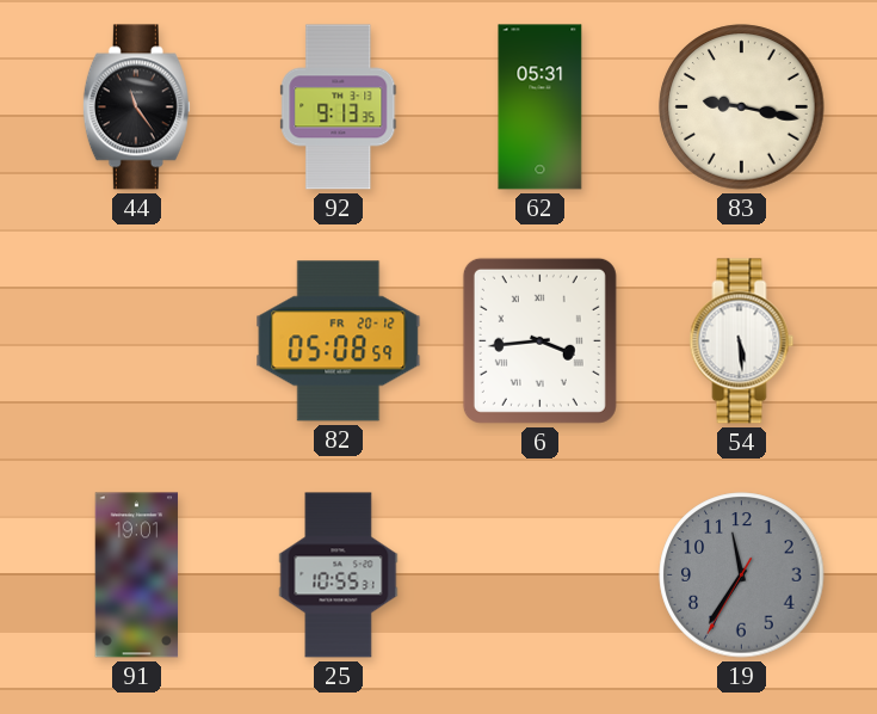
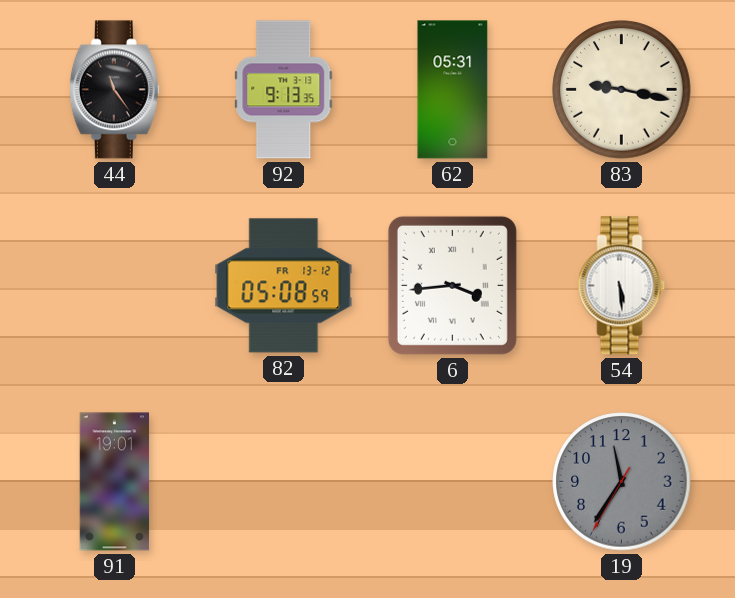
82 date: FR 20-12 -> FR 13-12
25: 10:55 -> none
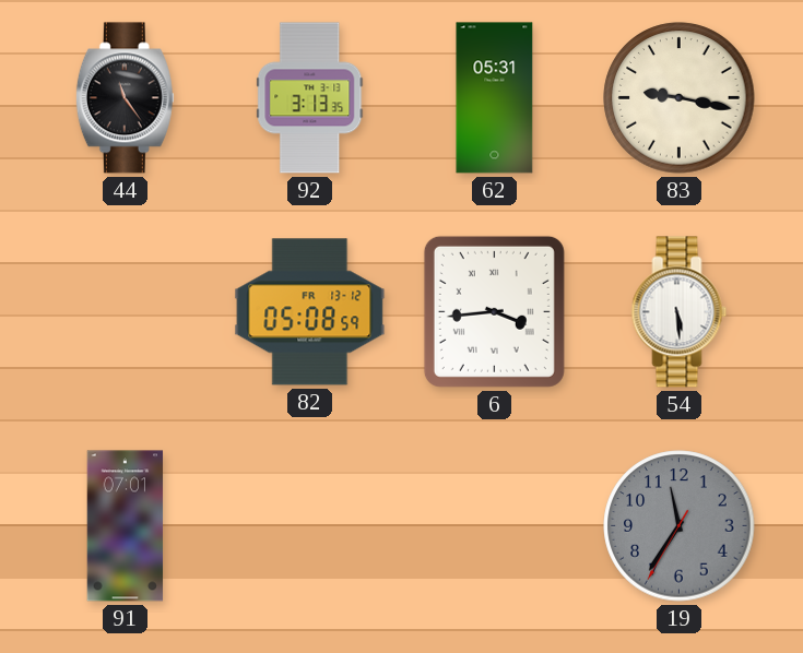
92: 9:13 -> 3:13
91: 19:01 -> 07:01
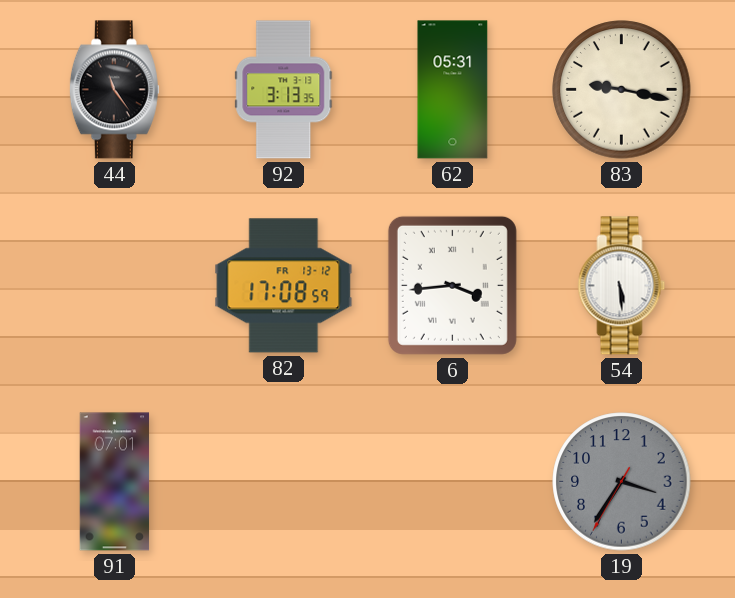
82: 05:08 -> 17:08
19: 11:35 -> 3:35
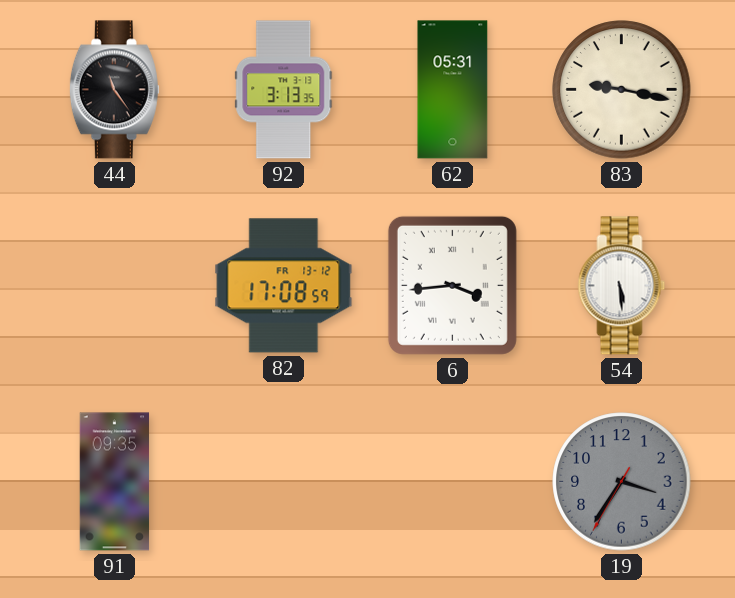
91: 07:01 -> 09:35
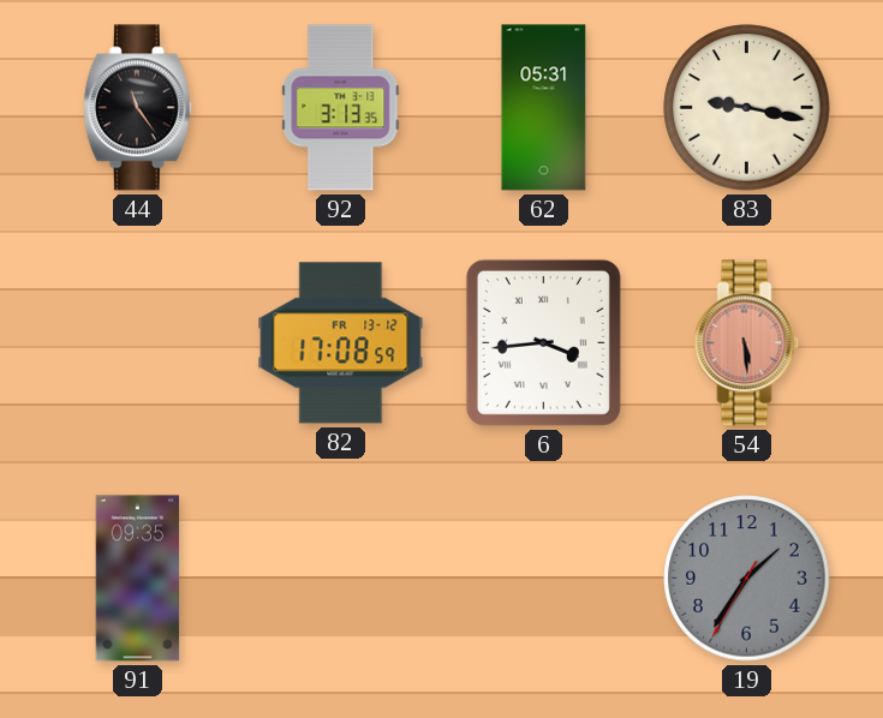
54 dial: white -> salmon
19: 3:35 -> 1:35
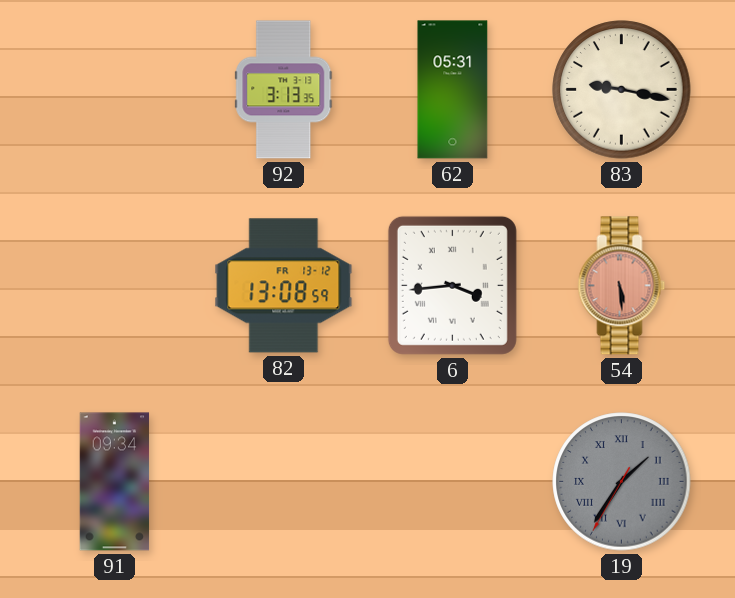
44: 11:24 -> none
82: 17:08 -> 13:08
91: 09:35 -> 09:34
19 numerals: Arabic -> Roman
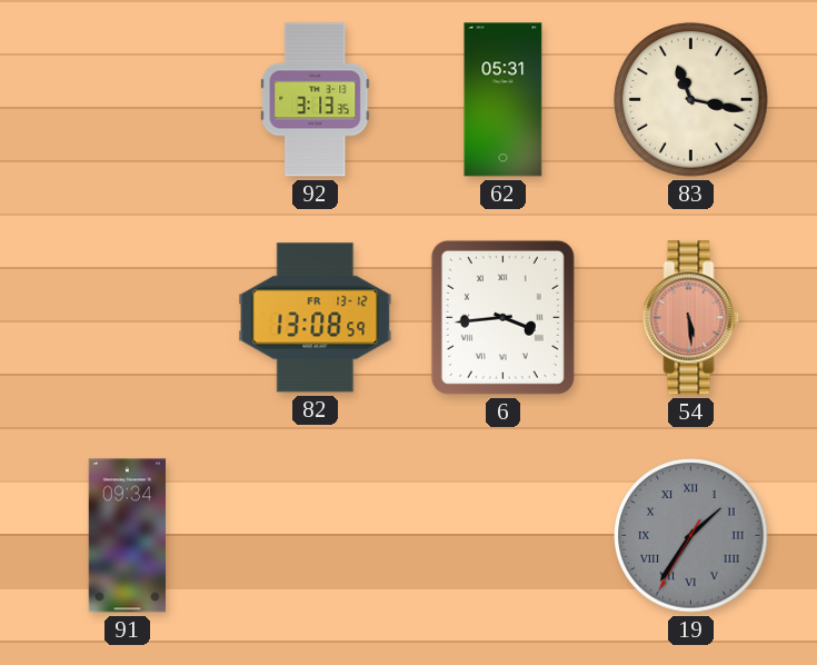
83: 9:17 -> 11:17
